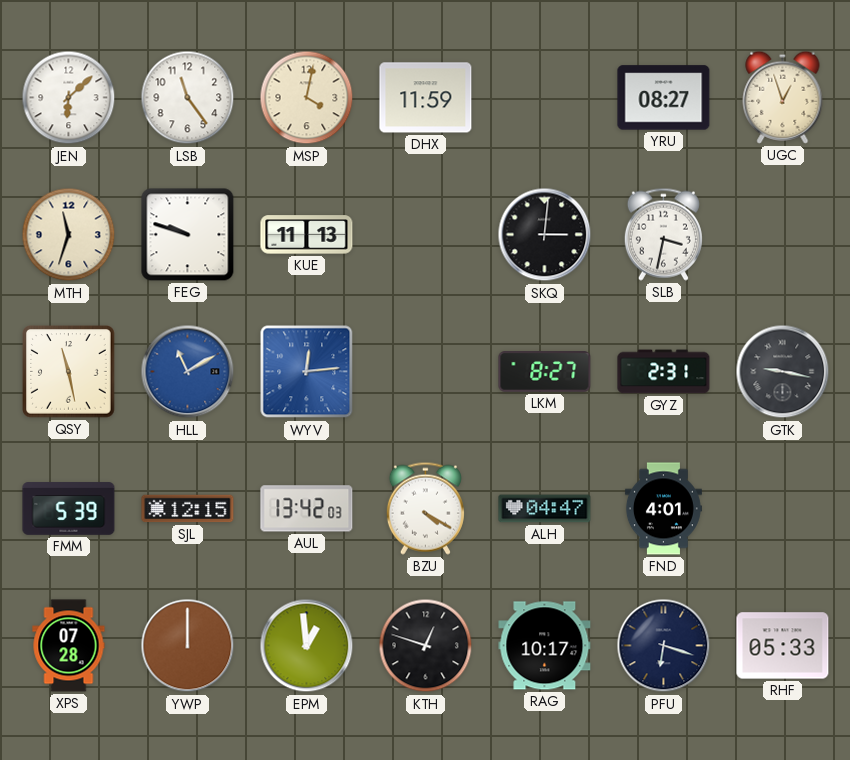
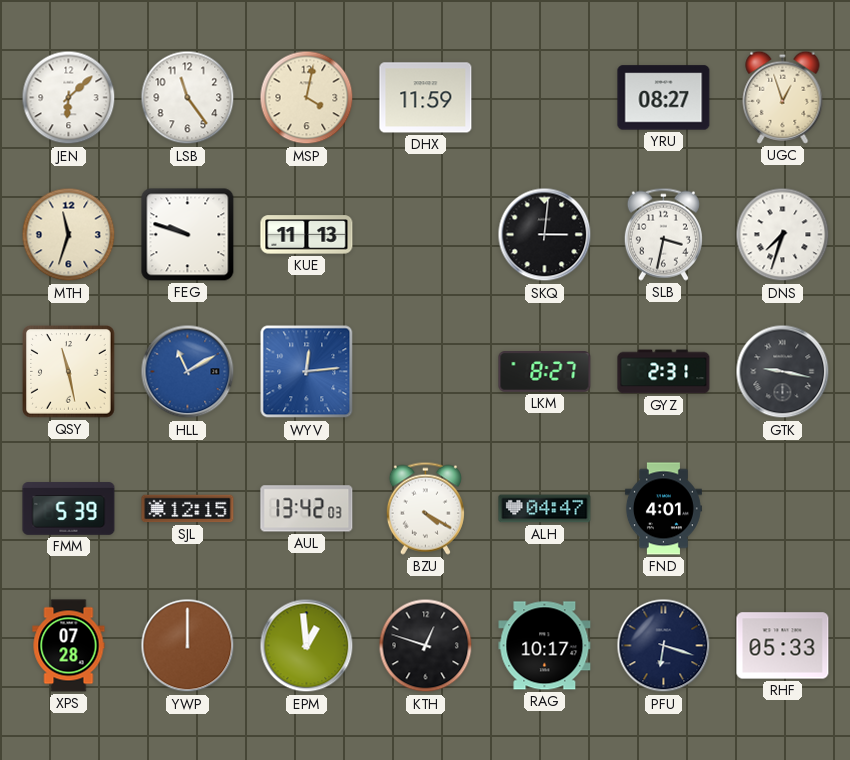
DNS: none -> 7:33
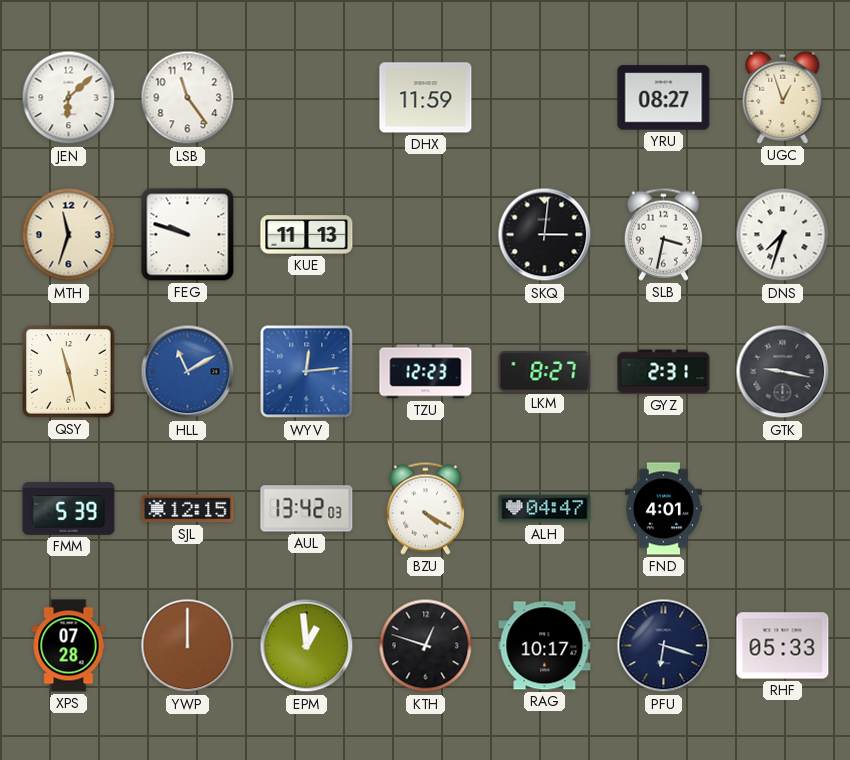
MSP: 4:02 -> none
TZU: none -> 12:23
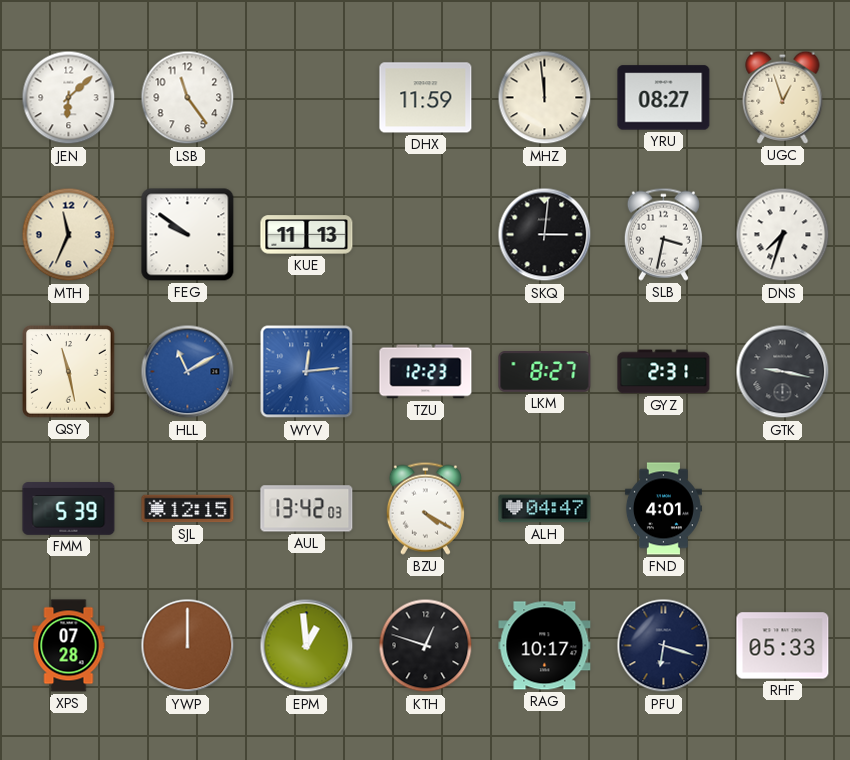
MHZ: none -> 11:59
MTH: 11:33 -> 11:34
FEG: 9:48 -> 9:51
